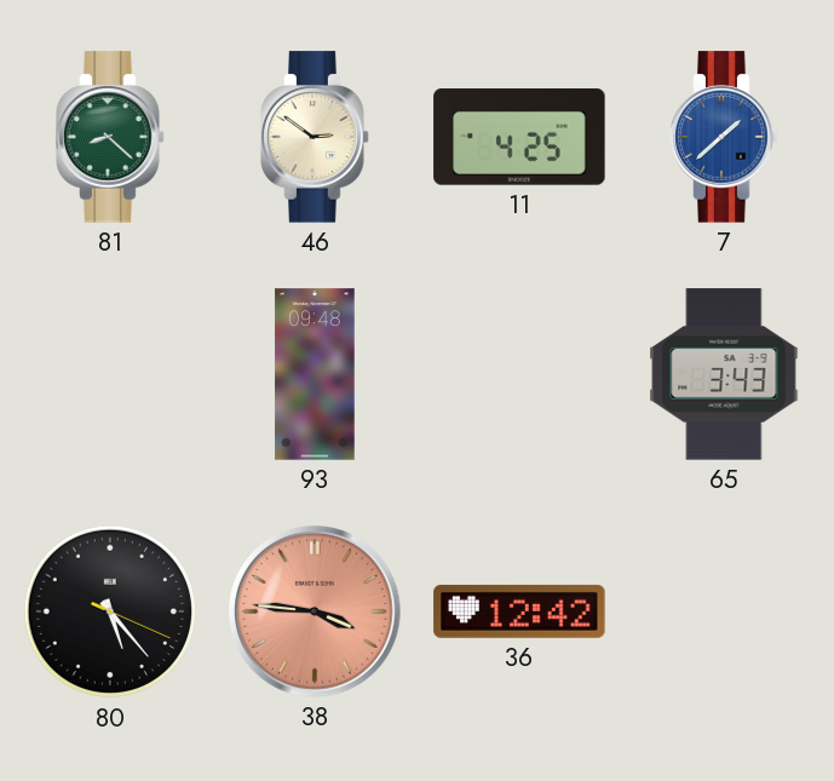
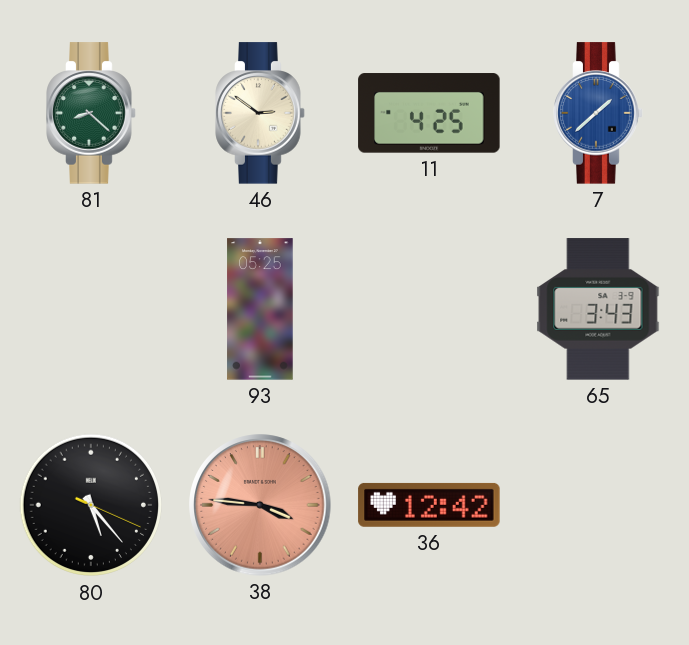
93: 09:48 -> 05:25
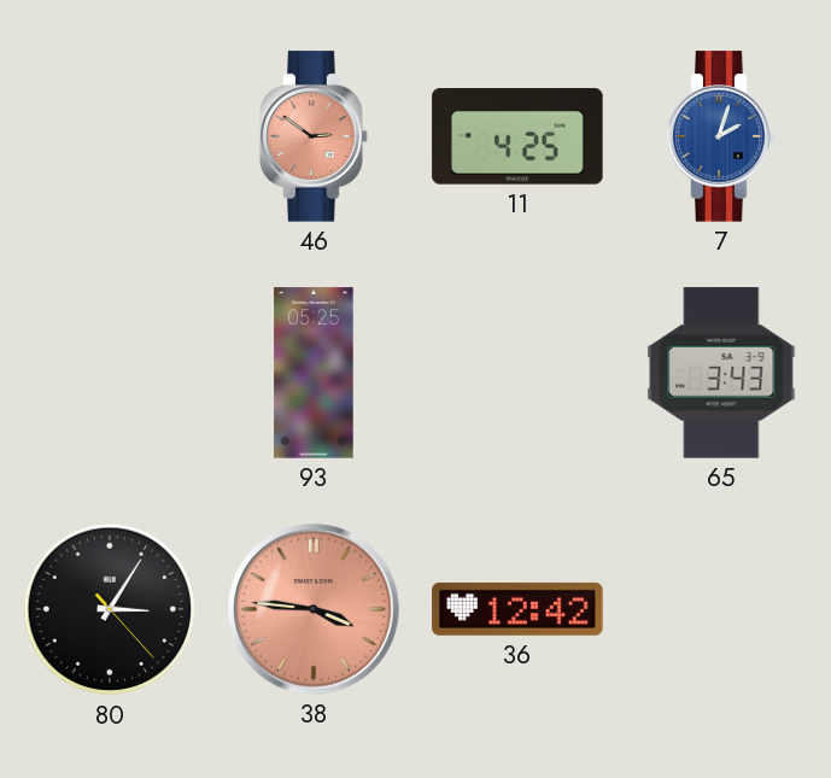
81: 8:22 -> none
46 dial: cream -> salmon
7: 1:38 -> 2:03
80: 5:23 -> 3:05
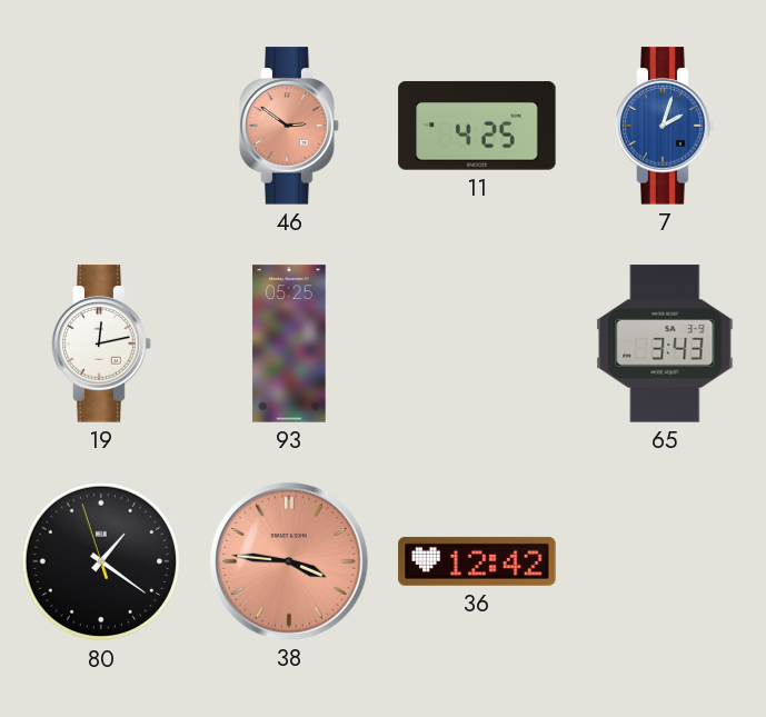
19: none -> 12:13
80: 3:05 -> 1:20
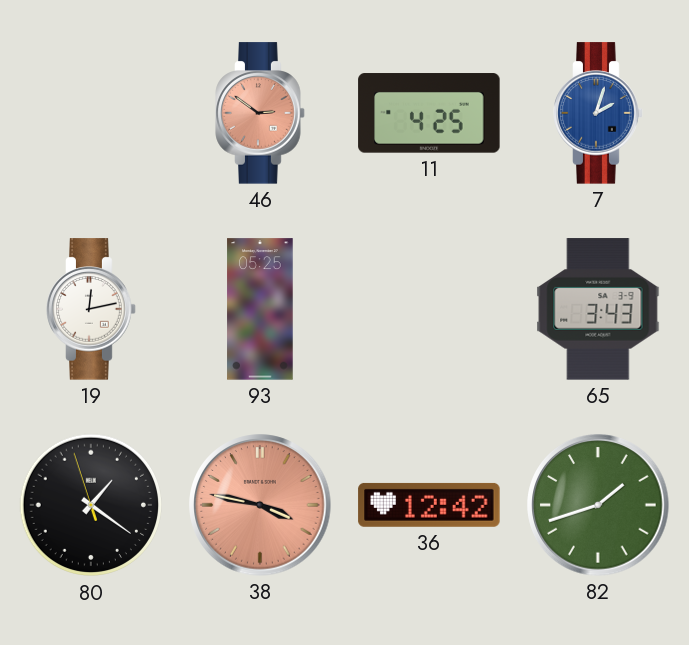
38: 3:46 -> 3:47
82: none -> 1:42
